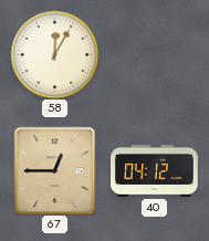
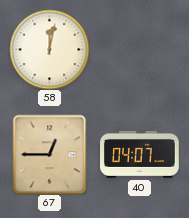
58: 12:05 -> 12:02
40: 04:12 -> 04:07
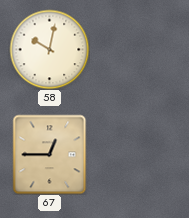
58: 12:02 -> 10:02
40: 04:07 -> none
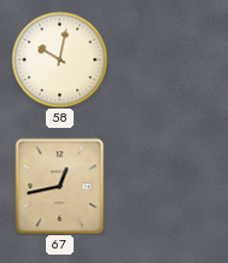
67: 12:45 -> 12:43
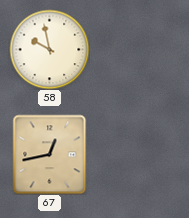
58: 10:02 -> 9:58
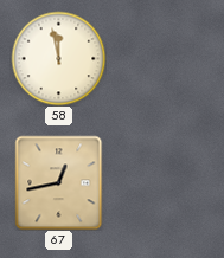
58: 9:58 -> 11:58
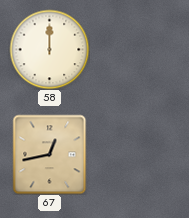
58: 11:58 -> 12:00
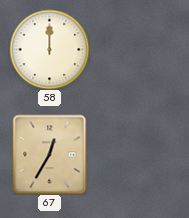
67: 12:43 -> 12:35
